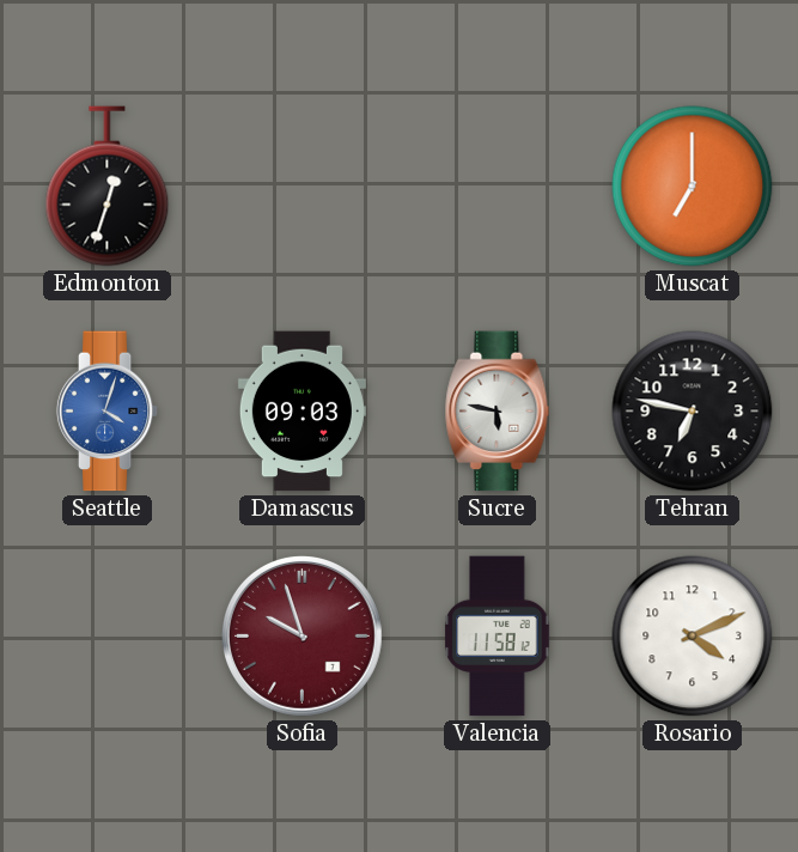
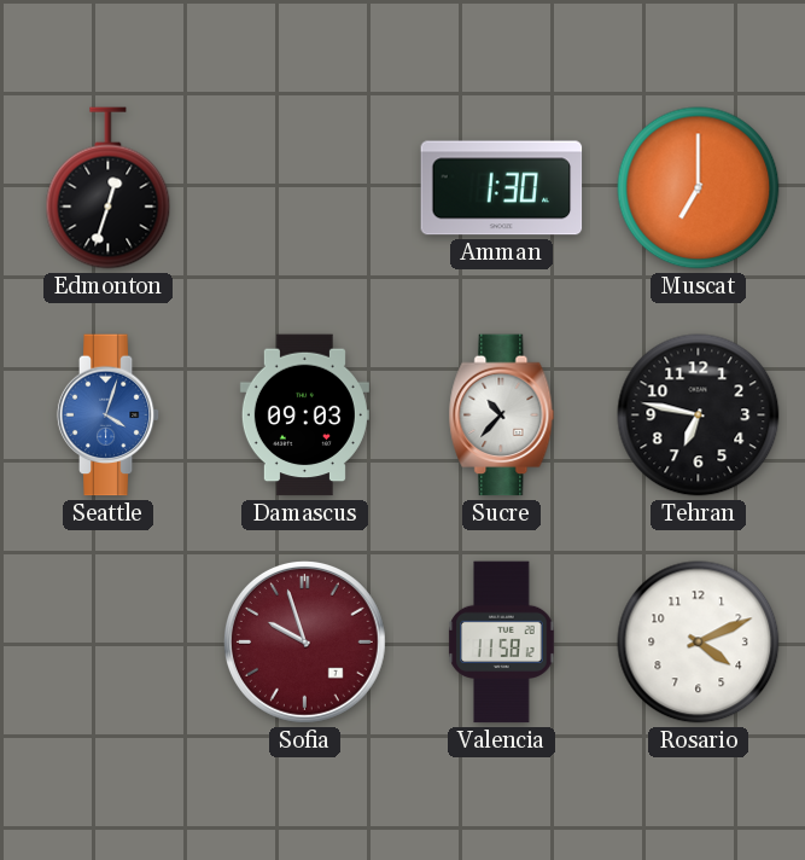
Amman: none -> 1:30
Sucre: 5:47 -> 10:37
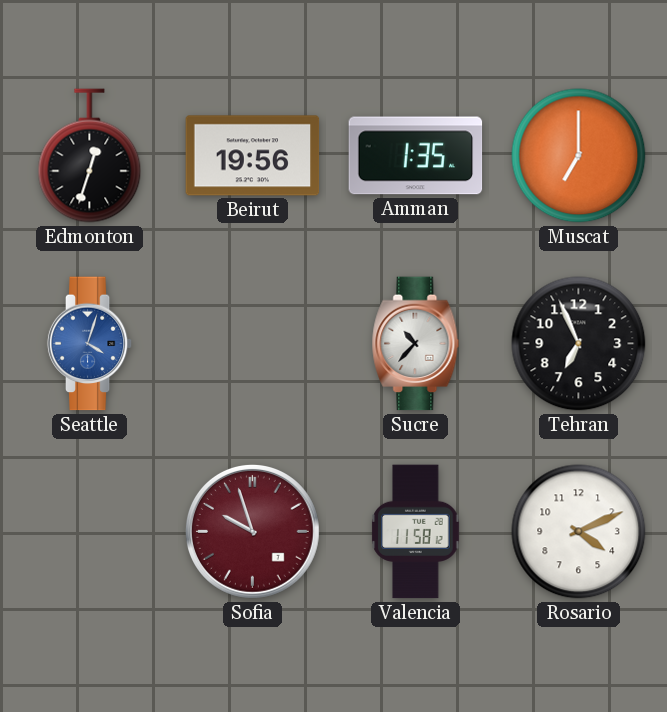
Beirut: none -> 19:56
Amman: 1:30 -> 1:35
Damascus: 09:03 -> none
Tehran: 6:47 -> 6:56
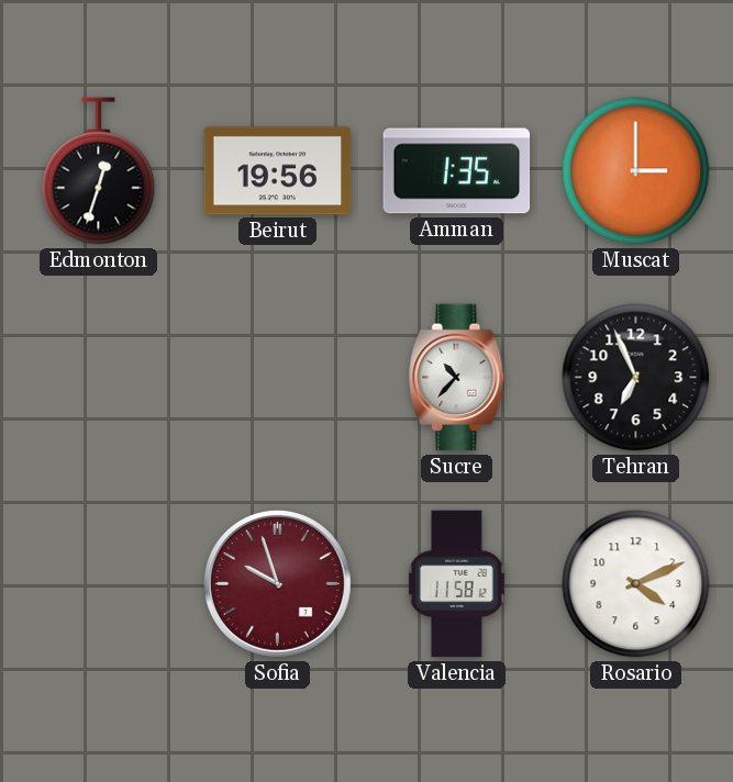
Muscat: 7:00 -> 3:00
Seattle: 4:03 -> none
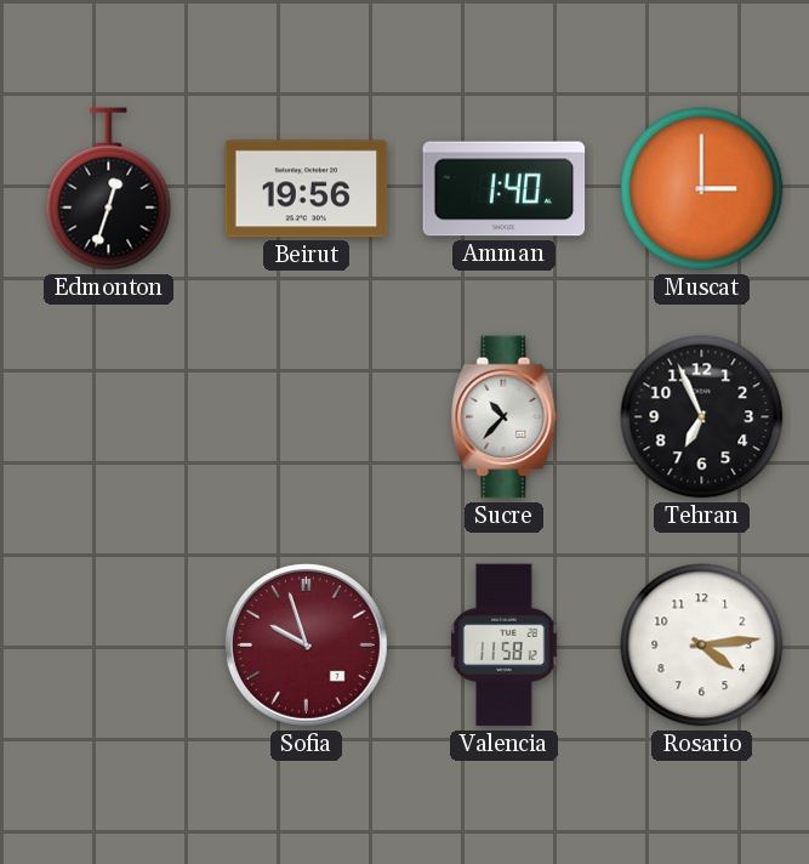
Amman: 1:35 -> 1:40
Rosario: 4:11 -> 4:14
